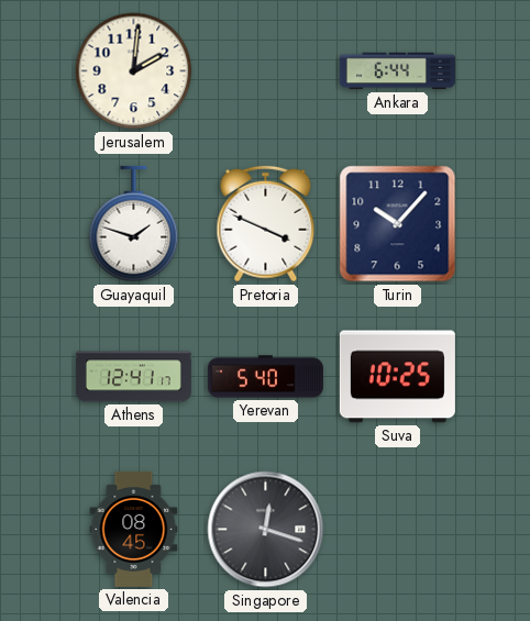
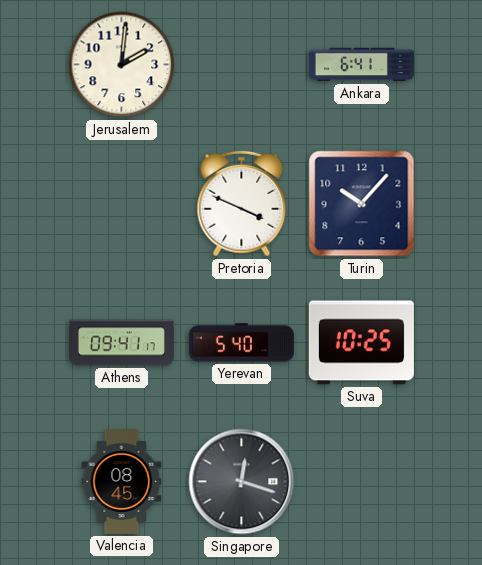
Ankara: 6:44 -> 6:41
Guayaquil: 1:48 -> none
Athens: 12:41 -> 09:41
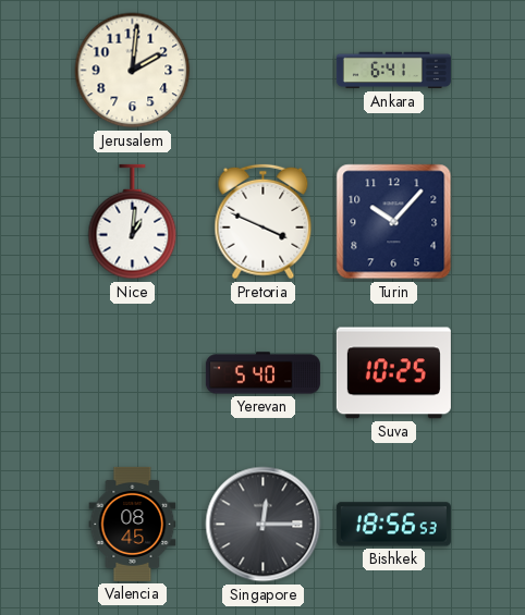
Nice: none -> 1:01
Athens: 09:41 -> none
Singapore: 12:18 -> 12:15
Bishkek: none -> 18:56
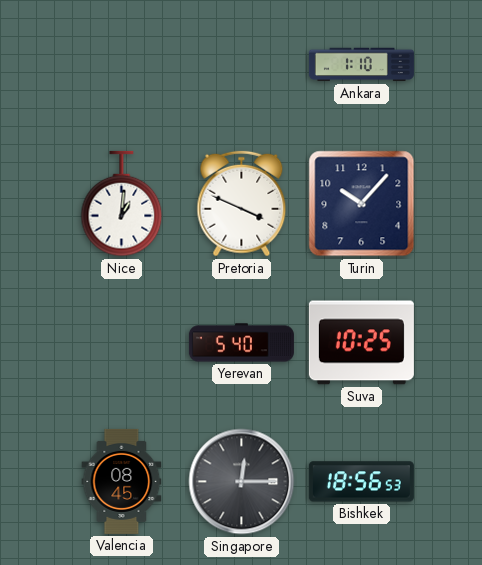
Jerusalem: 2:01 -> none
Ankara: 6:41 -> 1:10
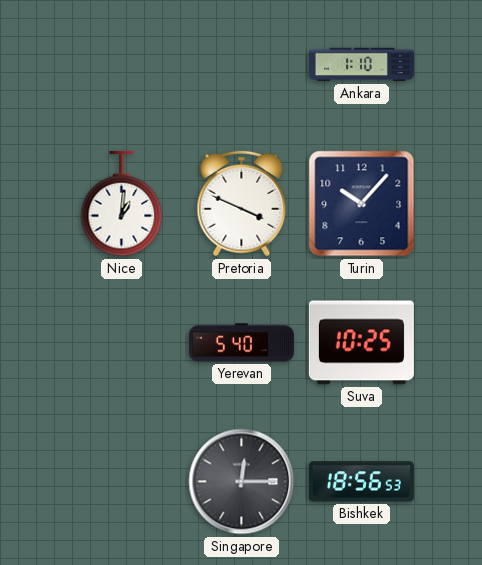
Valencia: 08:45 -> none
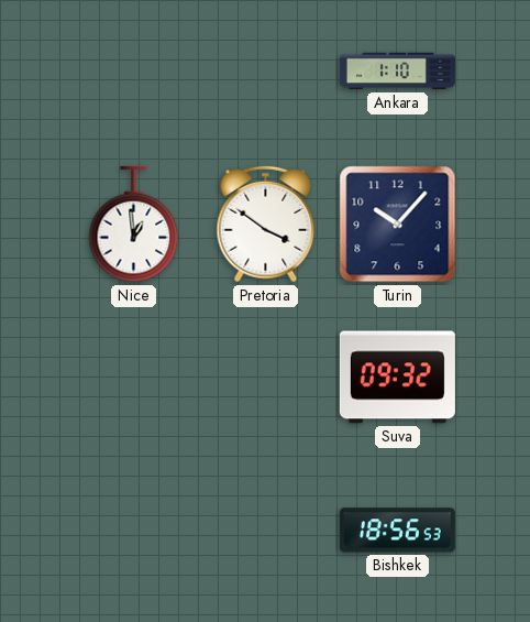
Nice: 1:01 -> 12:59
Pretoria: 3:49 -> 3:51
Yerevan: 5:40 -> none
Suva: 10:25 -> 09:32
Singapore: 12:15 -> none
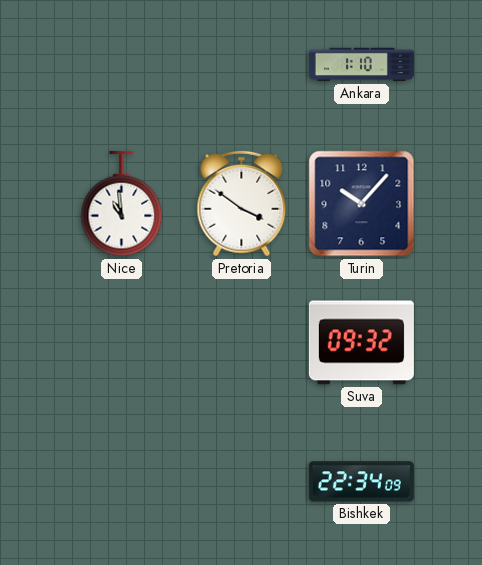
Nice: 12:59 -> 10:59
Bishkek: 18:56 -> 22:34
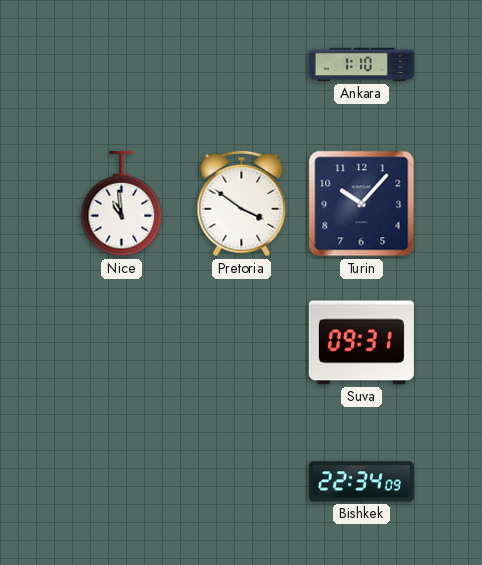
Suva: 09:32 -> 09:31
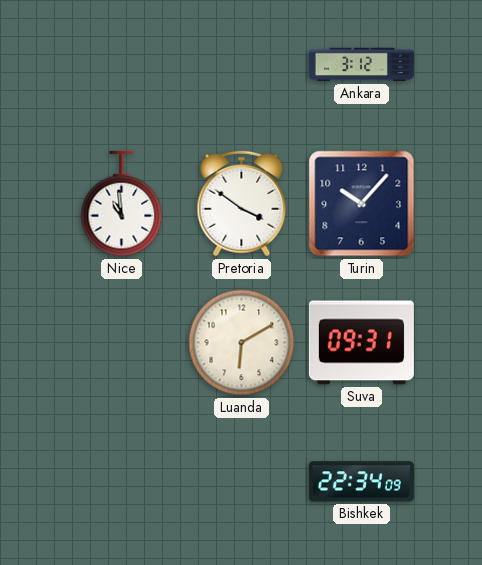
Ankara: 1:10 -> 3:12
Luanda: none -> 6:10
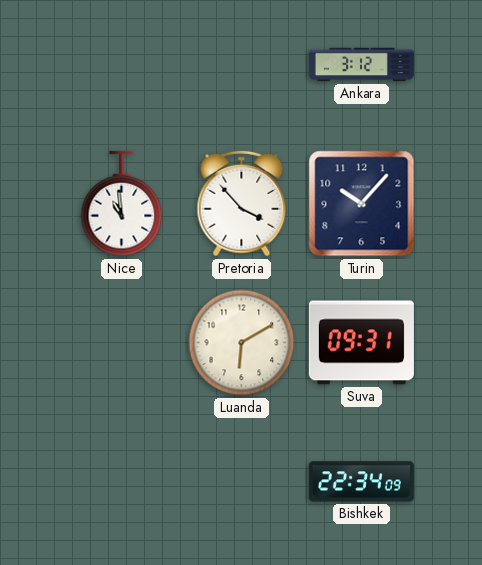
Pretoria: 3:51 -> 3:53
